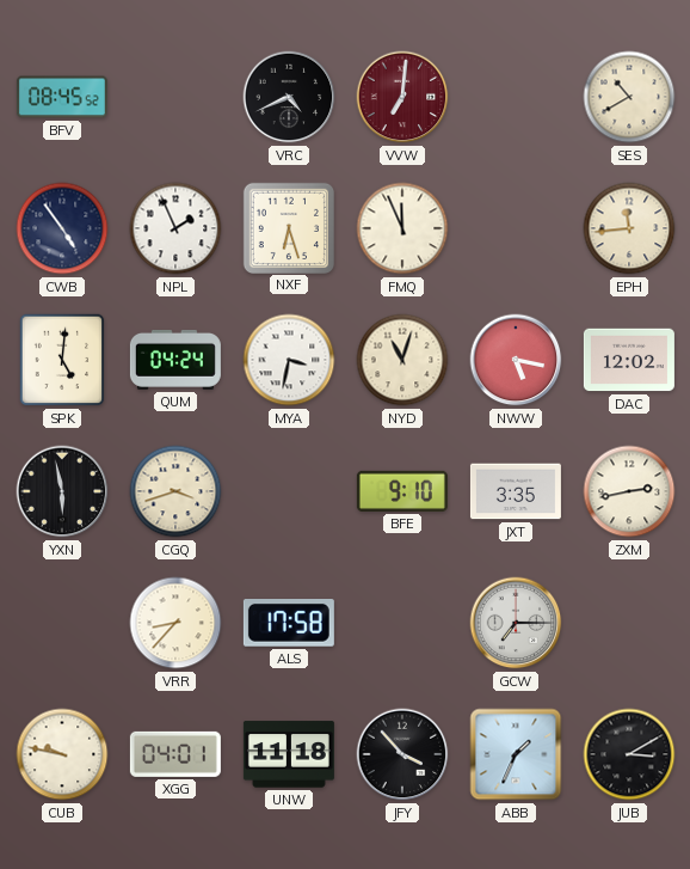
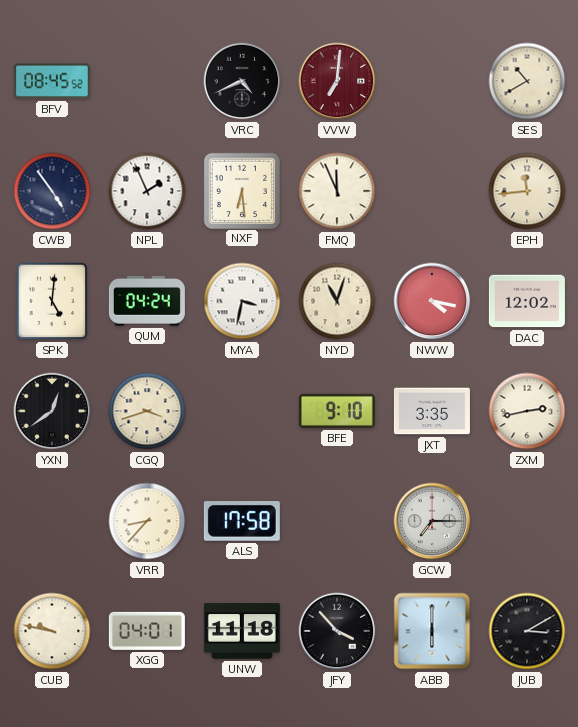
NXF: 6:27 -> 6:29
NWW: 5:17 -> 4:17
YXN: 5:58 -> 12:39
ABB: 1:34 -> 6:00
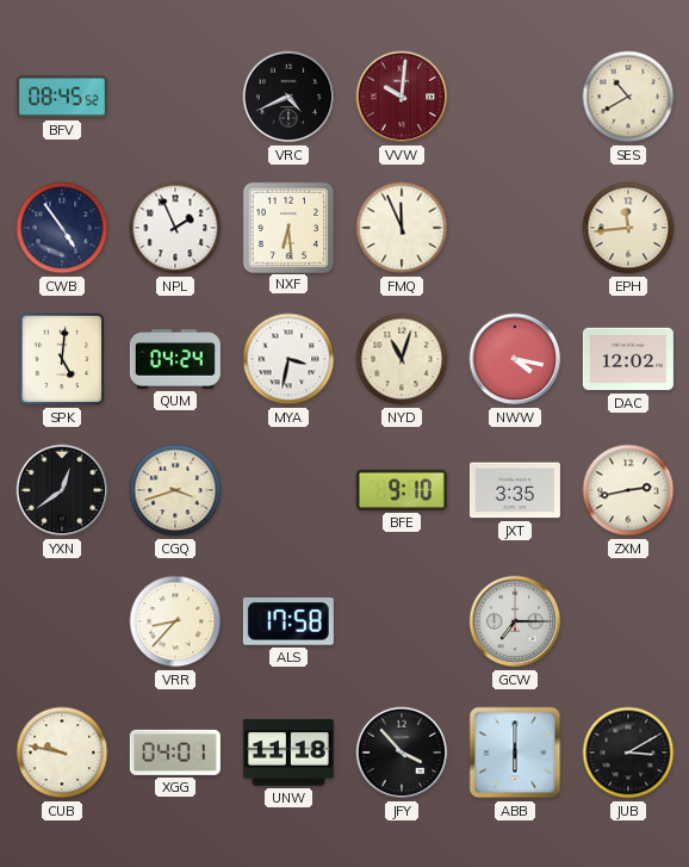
VVW: 7:01 -> 10:01
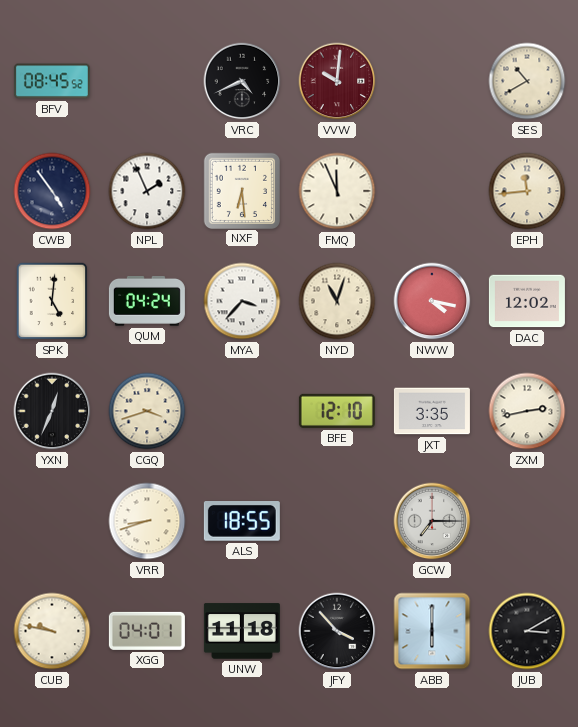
MYA: 3:32 -> 3:37
YXN: 12:39 -> 12:34
BFE: 9:10 -> 12:10
VRR: 8:37 -> 8:42
ALS: 17:58 -> 18:55
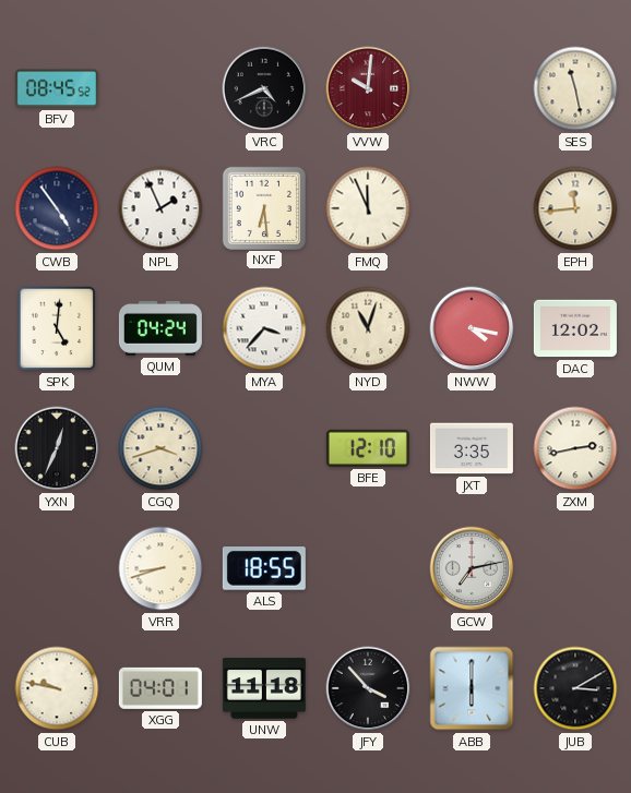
SES: 10:40 -> 11:28
GCW: 7:15 -> 7:13
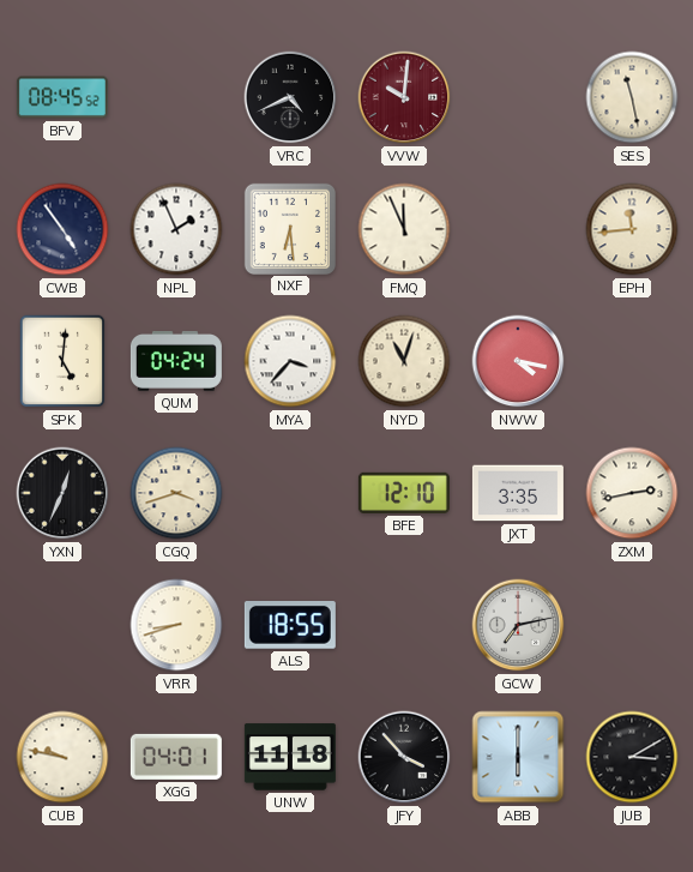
DAC: 12:02 -> none
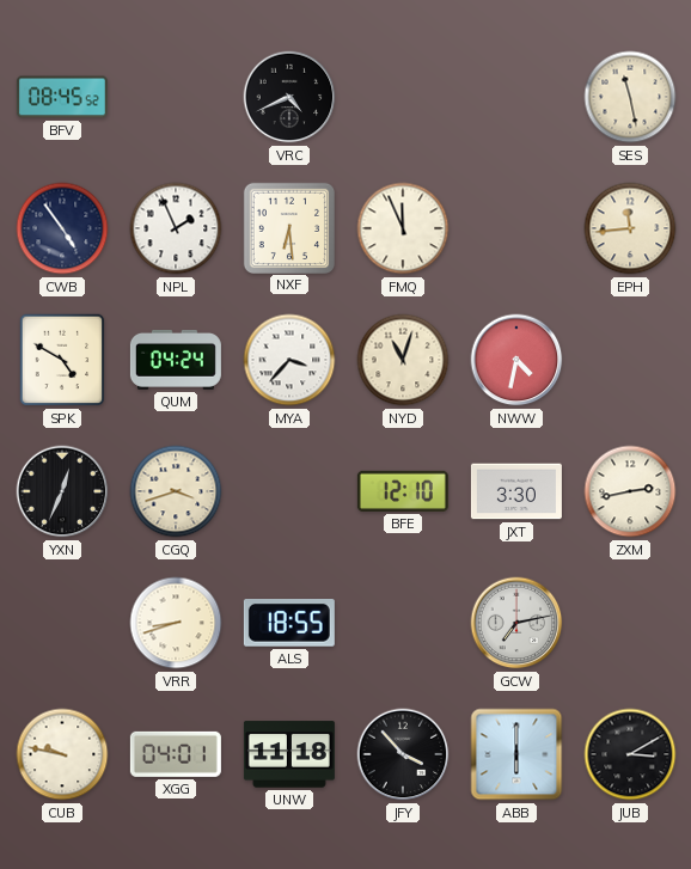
VVW: 10:01 -> none
SPK: 5:01 -> 4:50
NWW: 4:17 -> 4:32
JXT: 3:35 -> 3:30
